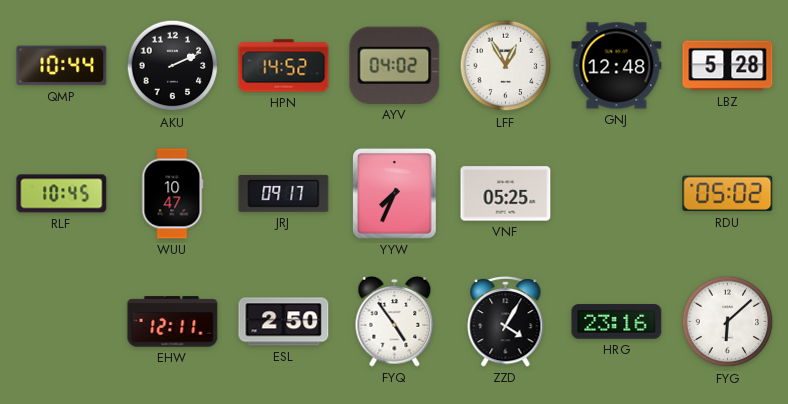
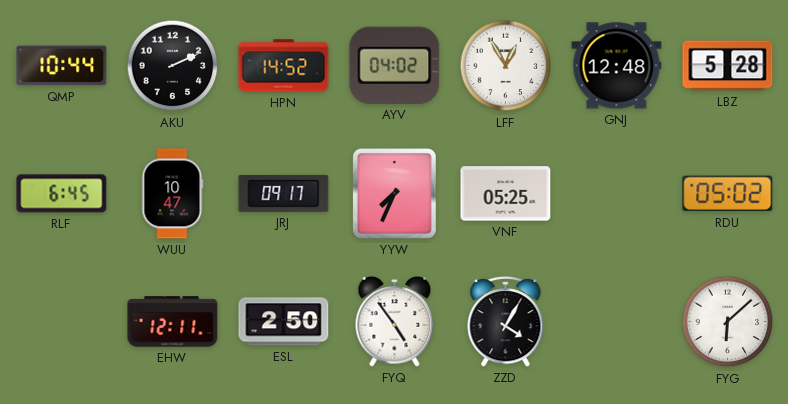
RLF: 10:45 -> 6:45
HRG: 23:16 -> none
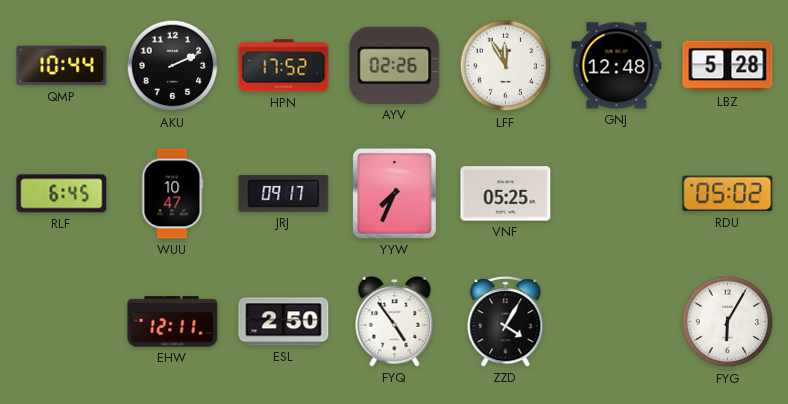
HPN: 14:52 -> 17:52
AYV: 04:02 -> 02:26
LFF: 12:55 -> 11:55
FYG: 6:08 -> 6:05
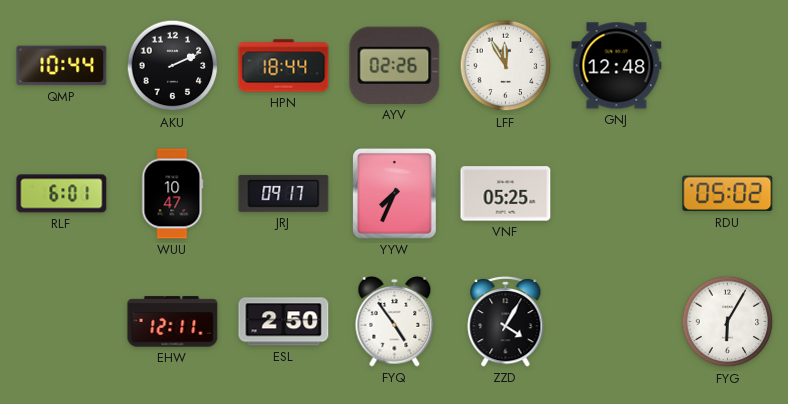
HPN: 17:52 -> 18:44
LBZ: 5:28 -> none
RLF: 6:45 -> 6:01
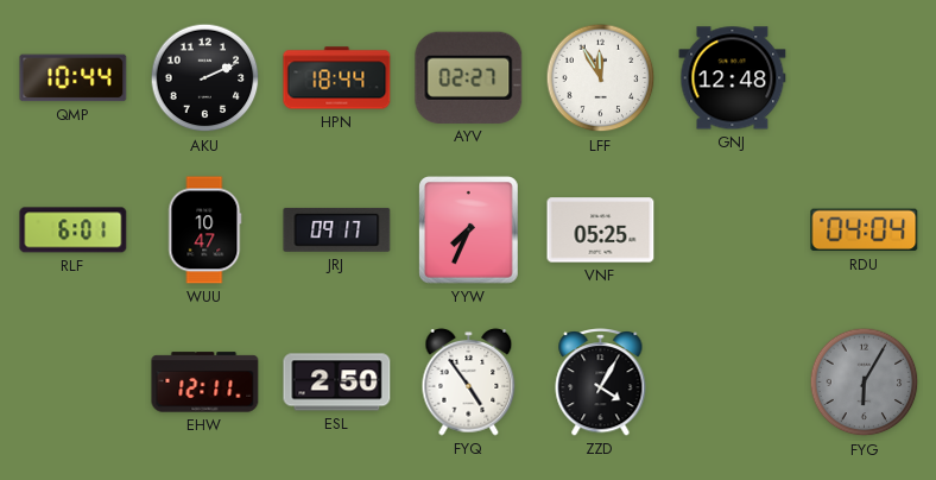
AYV: 02:26 -> 02:27
RDU: 05:02 -> 04:04
FYG dial: white -> grey
